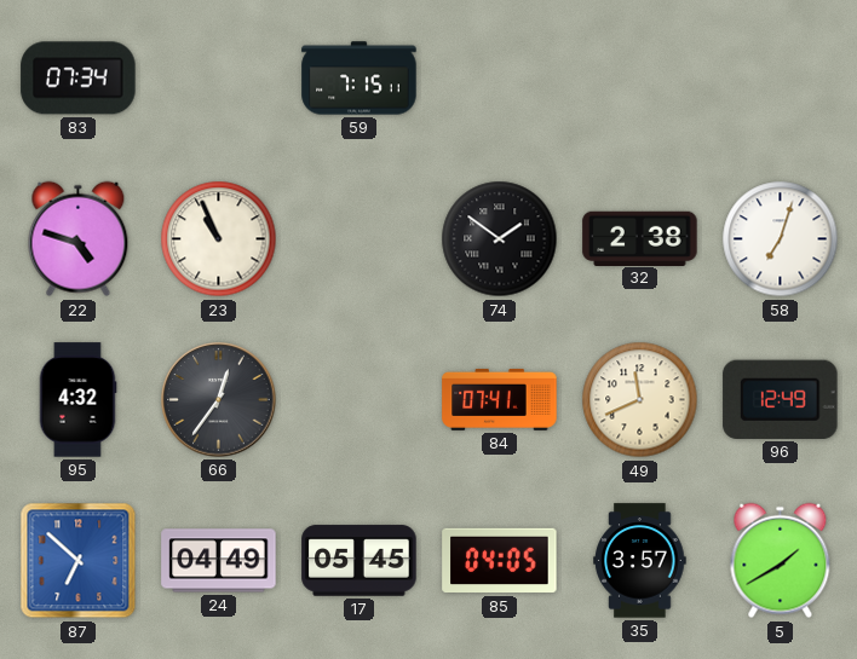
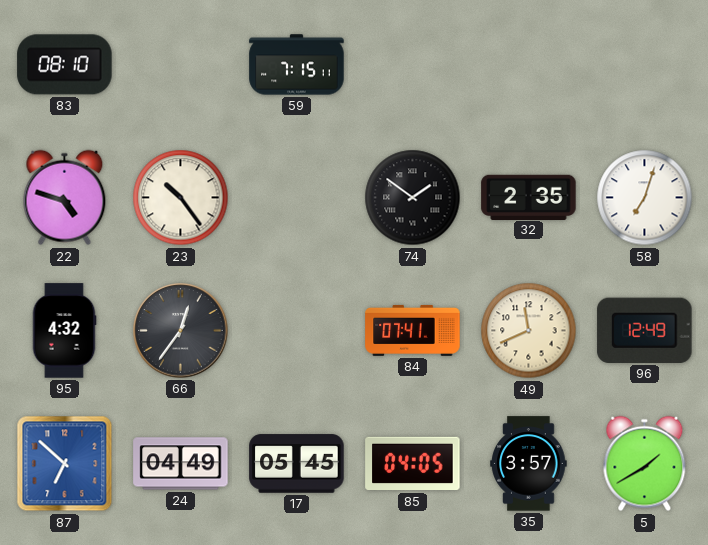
83: 07:34 -> 08:10
23: 10:56 -> 10:24
32: 2:38 -> 2:35
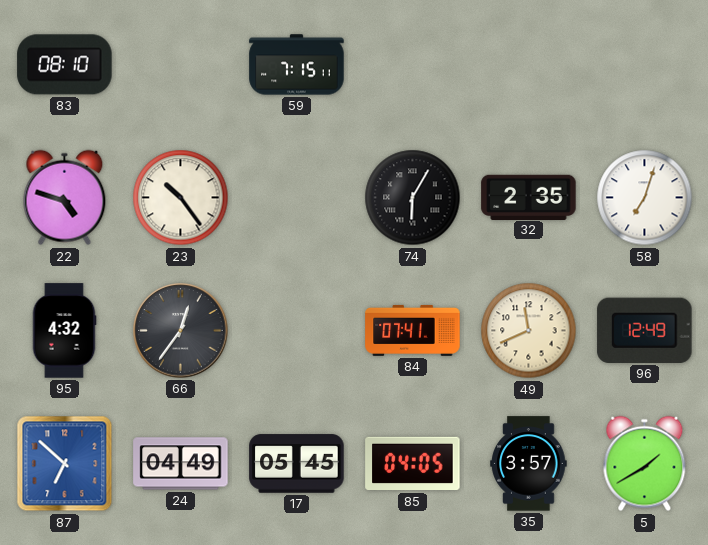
74: 1:51 -> 6:05
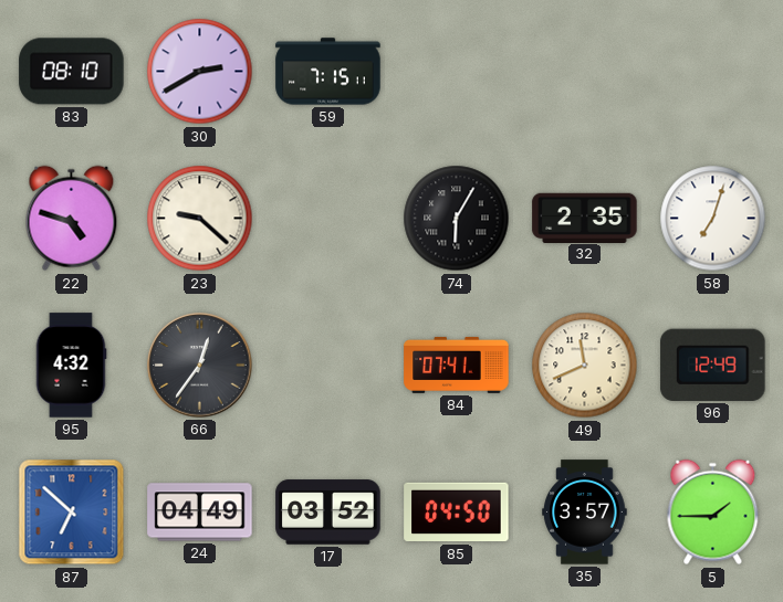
30: none -> 2:40
23: 10:24 -> 9:22
17: 05:45 -> 03:52
85: 04:05 -> 04:50
5: 1:40 -> 1:45
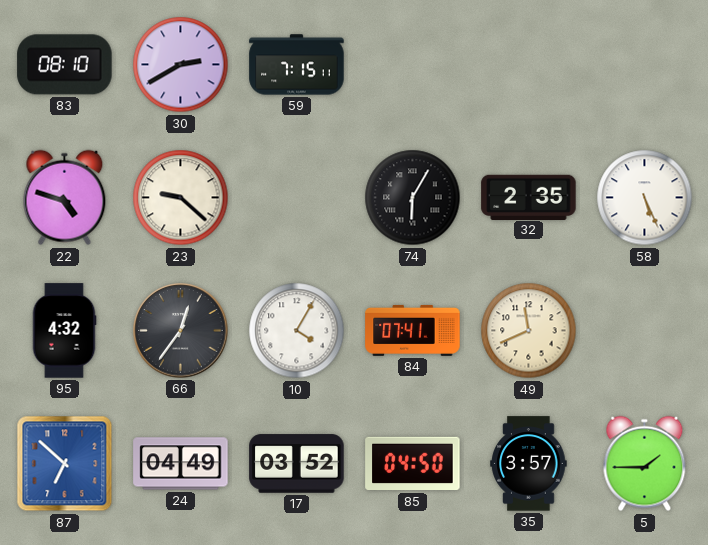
58: 7:03 -> 5:26
10: none -> 4:05
96: 12:49 -> none
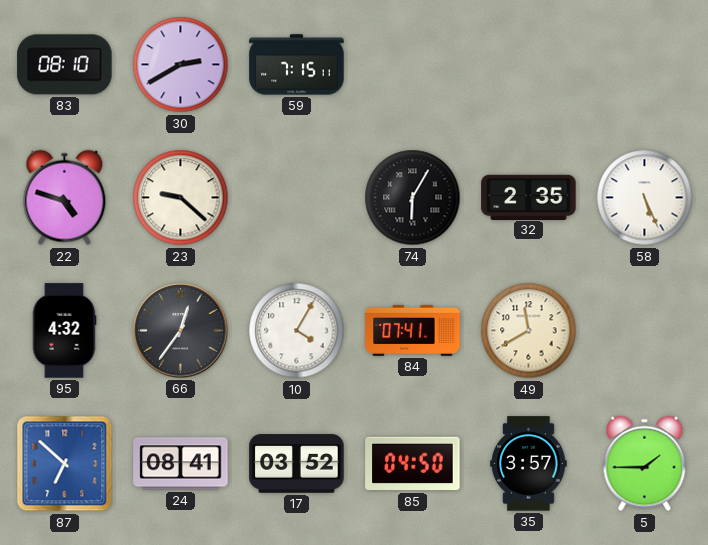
49: 11:41 -> 11:40
24: 04:49 -> 08:41
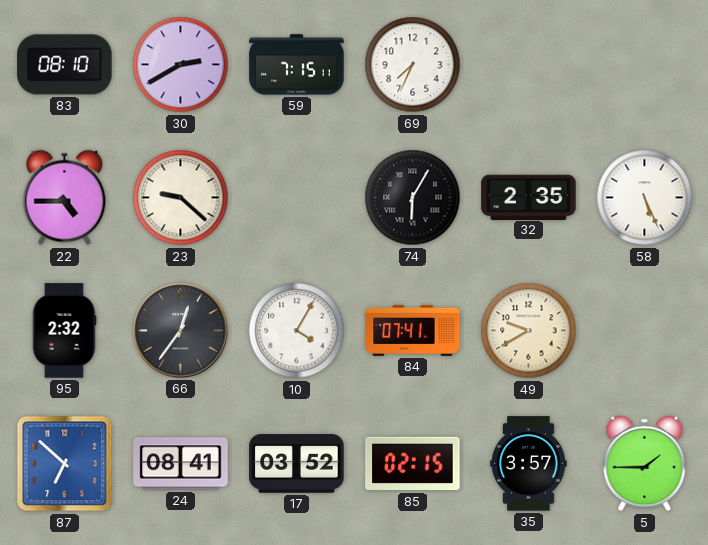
69: none -> 7:34
22: 4:48 -> 4:45
95: 4:32 -> 2:32
49: 11:40 -> 9:40
85: 04:50 -> 02:15
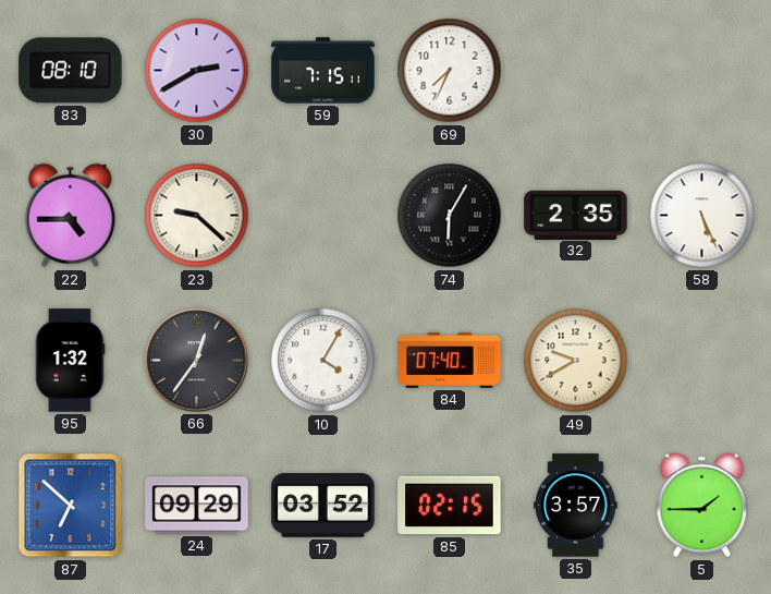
95: 2:32 -> 1:32
84: 07:41 -> 07:40
24: 08:41 -> 09:29
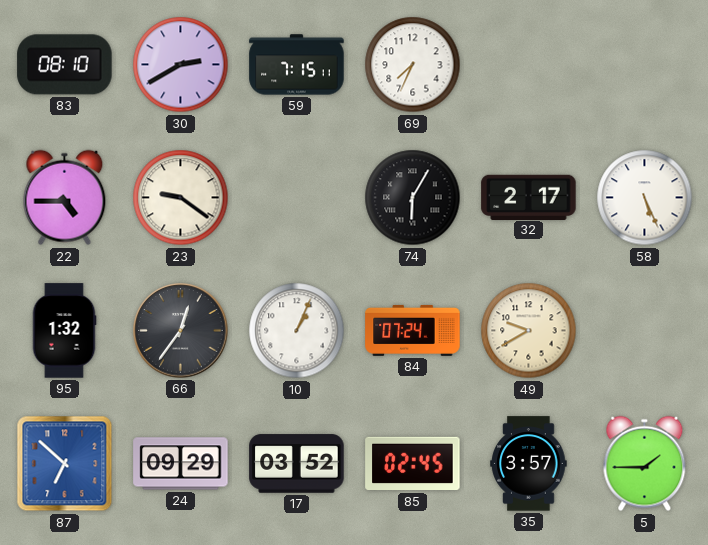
23: 9:22 -> 9:21
32: 2:35 -> 2:17
10: 4:05 -> 1:04
84: 07:40 -> 07:24
85: 02:15 -> 02:45
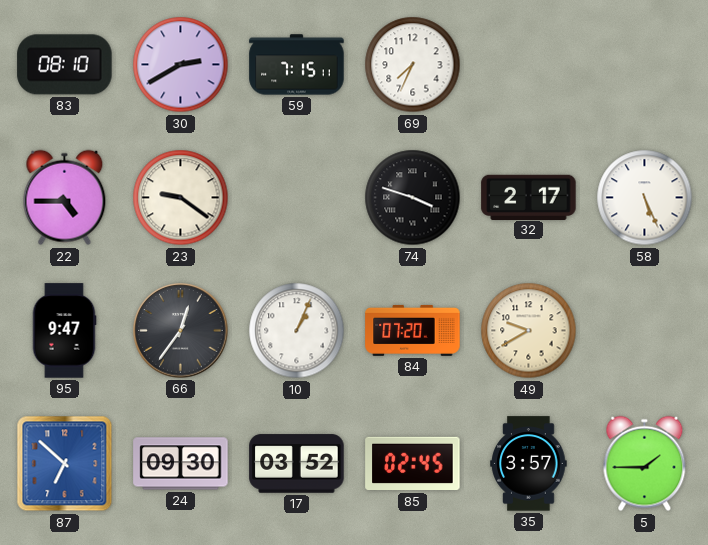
74: 6:05 -> 3:48
95: 1:32 -> 9:47
84: 07:24 -> 07:20
24: 09:29 -> 09:30
